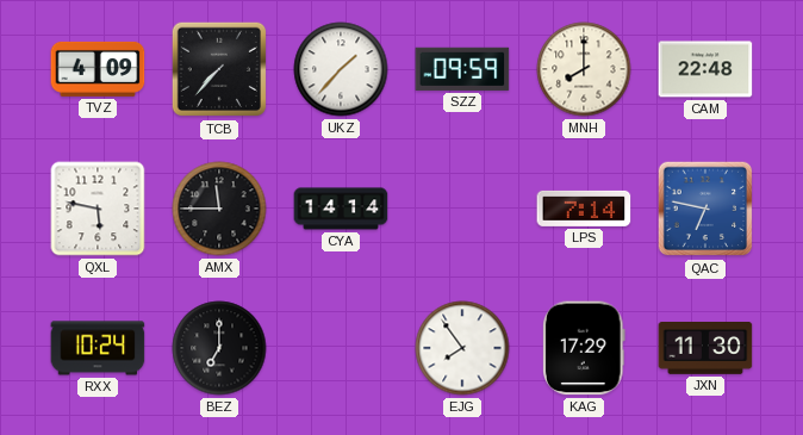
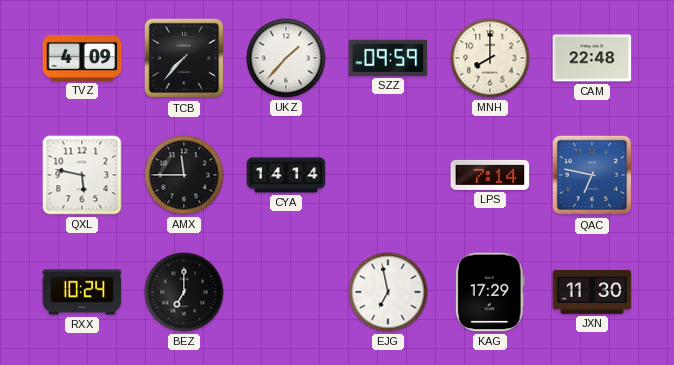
EJG: 7:54 -> 6:58
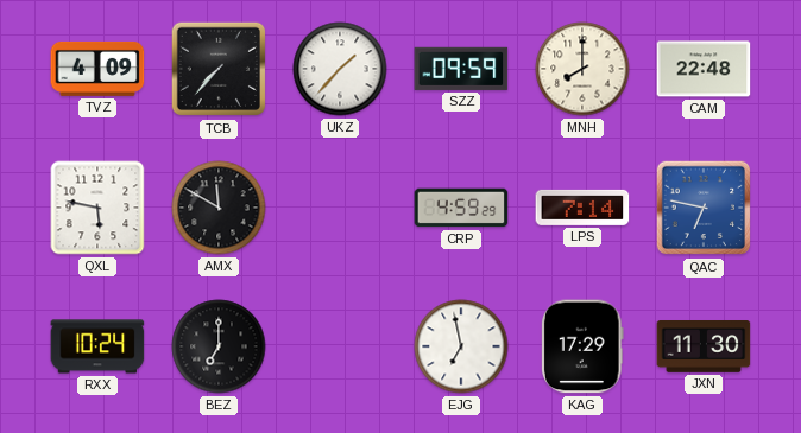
AMX: 11:45 -> 11:50
CYA: 14:14 -> none
CRP: none -> 4:59
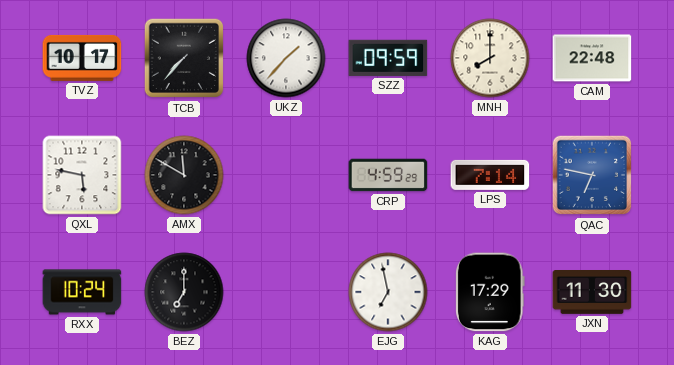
TVZ: 4:09 -> 10:17
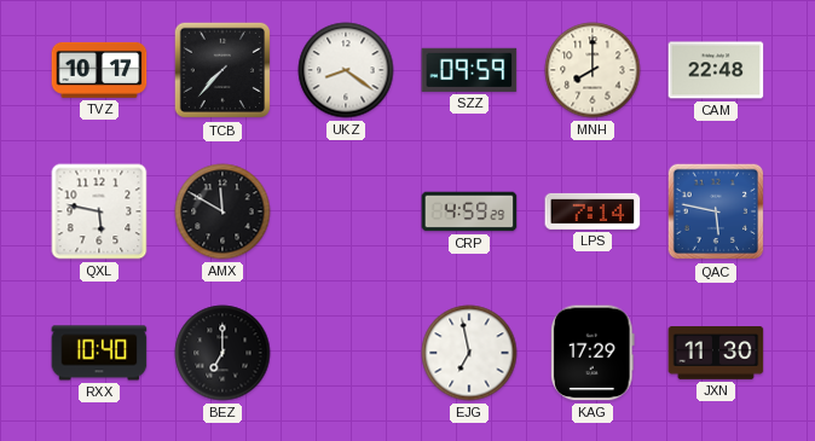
UKZ: 1:37 -> 8:21
QAC: 6:47 -> 5:47
RXX: 10:24 -> 10:40
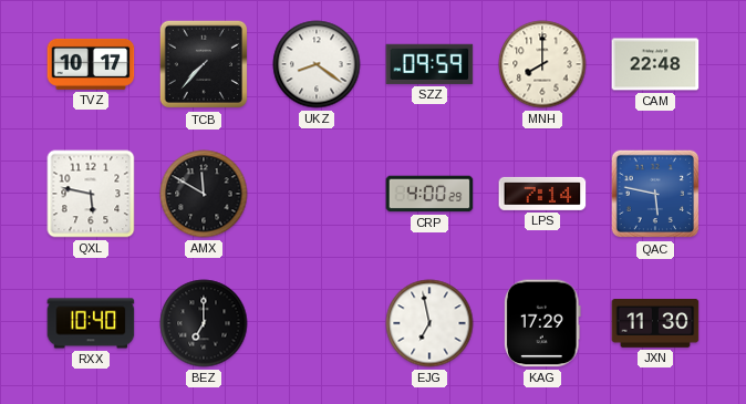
CRP: 4:59 -> 4:00
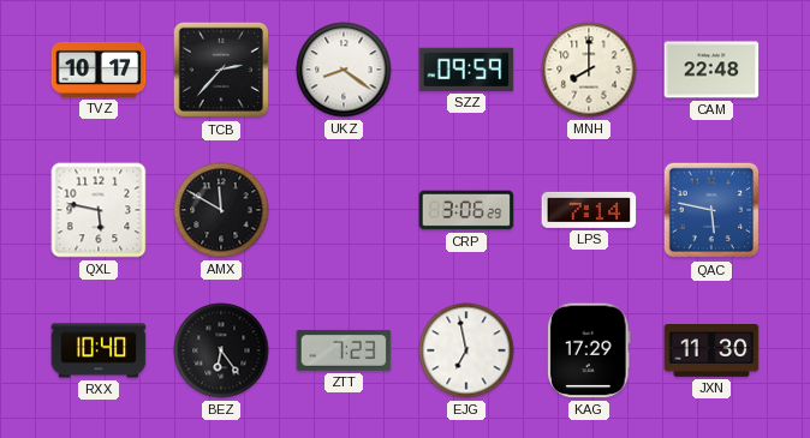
TCB: 7:37 -> 2:37
CRP: 4:00 -> 3:06
BEZ: 7:00 -> 6:24
ZTT: none -> 7:23
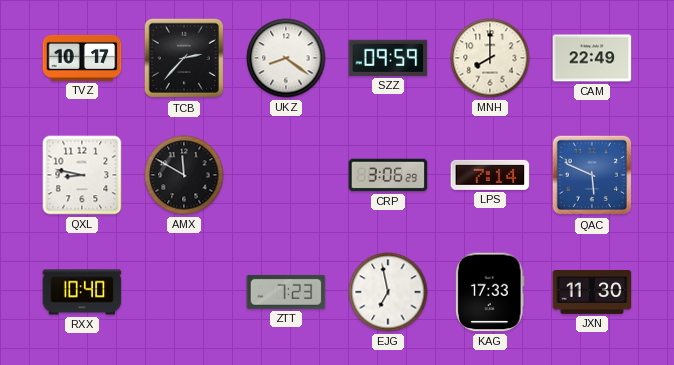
CAM: 22:48 -> 22:49
QXL: 5:47 -> 8:47
QAC: 5:47 -> 5:49
BEZ: 6:24 -> none
KAG: 17:29 -> 17:33
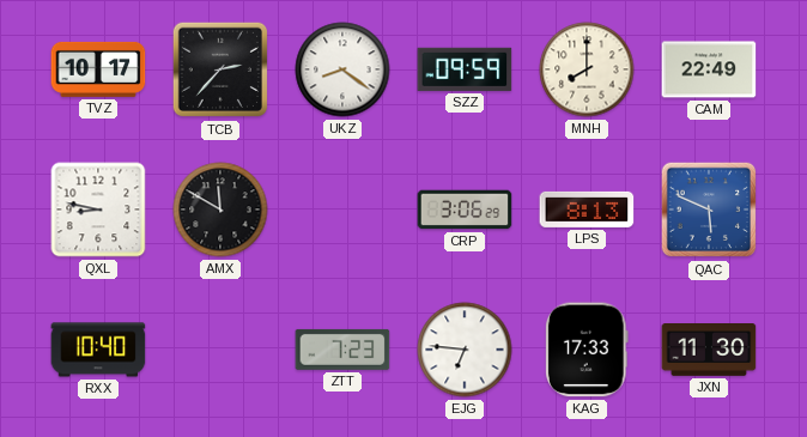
LPS: 7:14 -> 8:13
EJG: 6:58 -> 6:46
